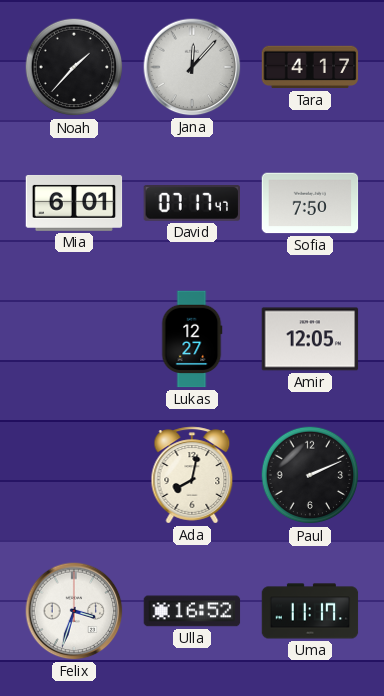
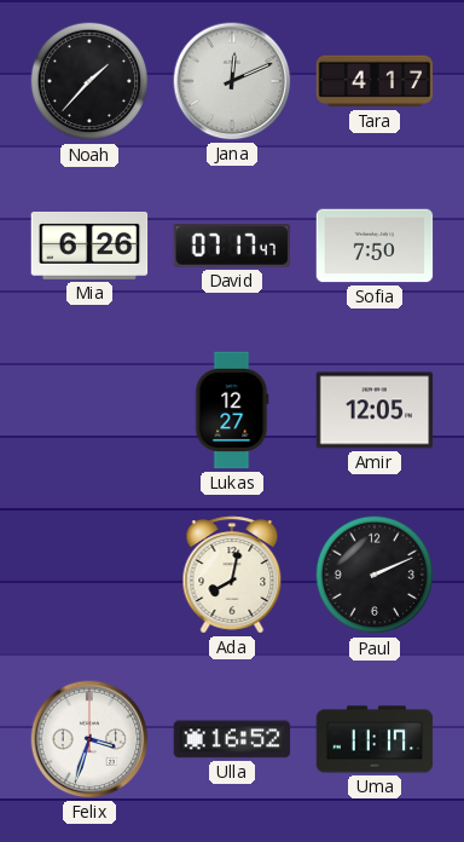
Jana: 12:07 -> 12:11
Mia: 6:01 -> 6:26
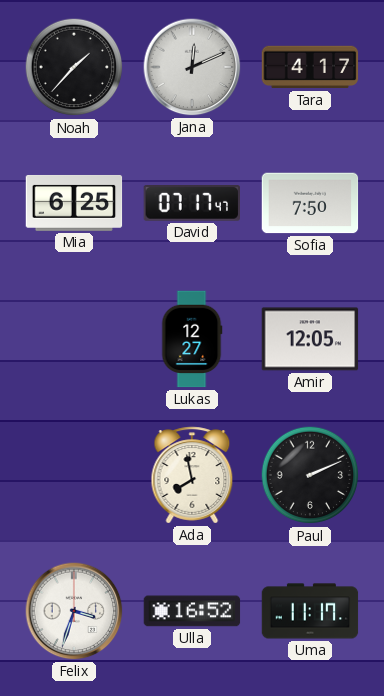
Mia: 6:26 -> 6:25
Ada: 8:02 -> 7:58
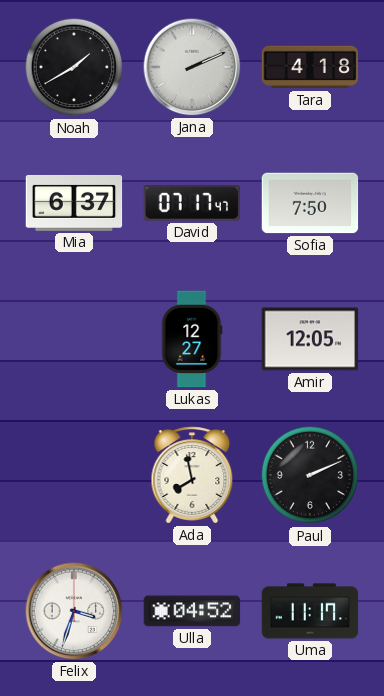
Noah: 1:37 -> 1:40
Jana: 12:11 -> 2:11
Tara: 4:17 -> 4:18
Mia: 6:25 -> 6:37
Ulla: 16:52 -> 04:52
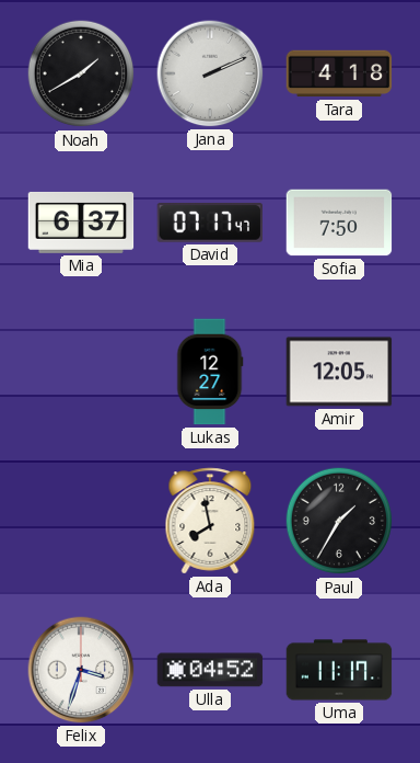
Paul: 2:11 -> 1:35
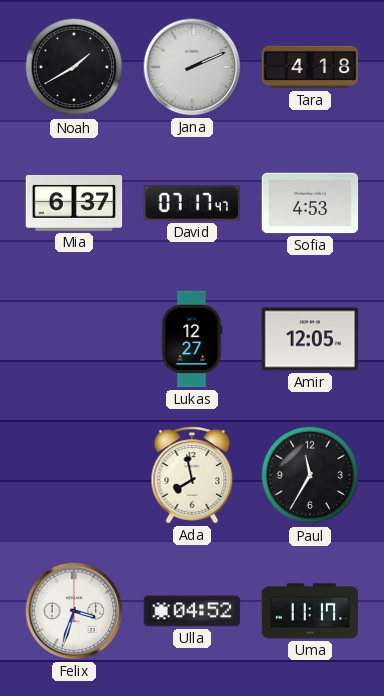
Sofia: 7:50 -> 4:53
Paul: 1:35 -> 11:35
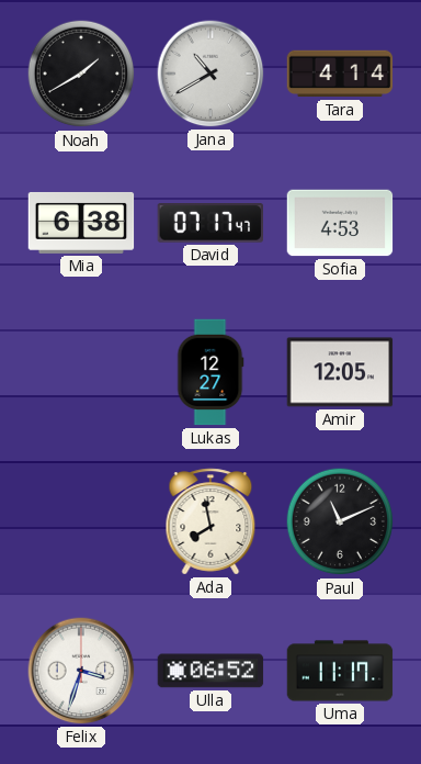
Jana: 2:11 -> 10:40
Tara: 4:18 -> 4:14
Mia: 6:37 -> 6:38
Paul: 11:35 -> 11:11
Ulla: 04:52 -> 06:52
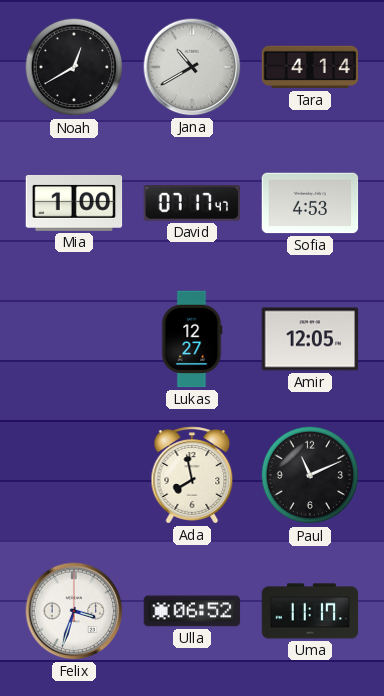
Noah: 1:40 -> 12:40
Mia: 6:38 -> 1:00
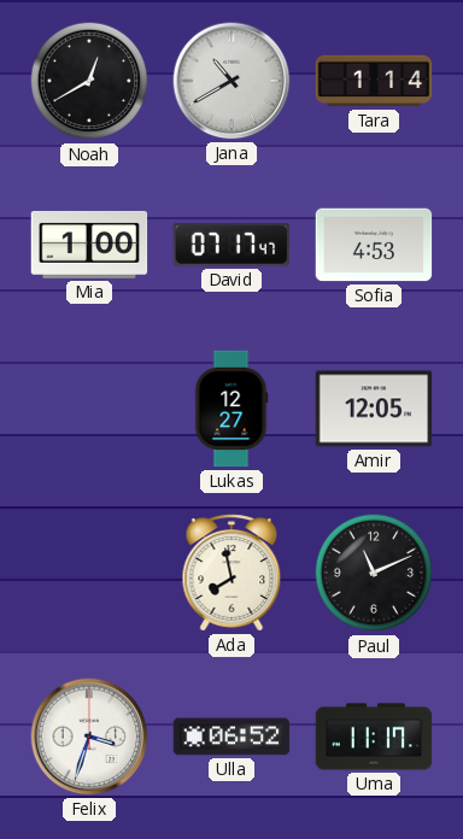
Tara: 4:14 -> 1:14
